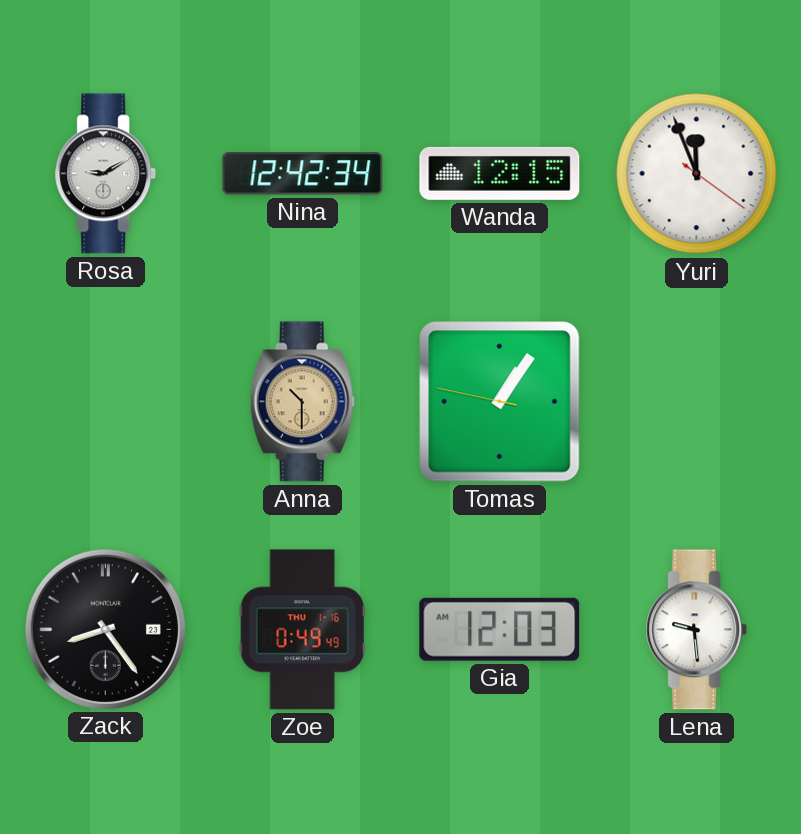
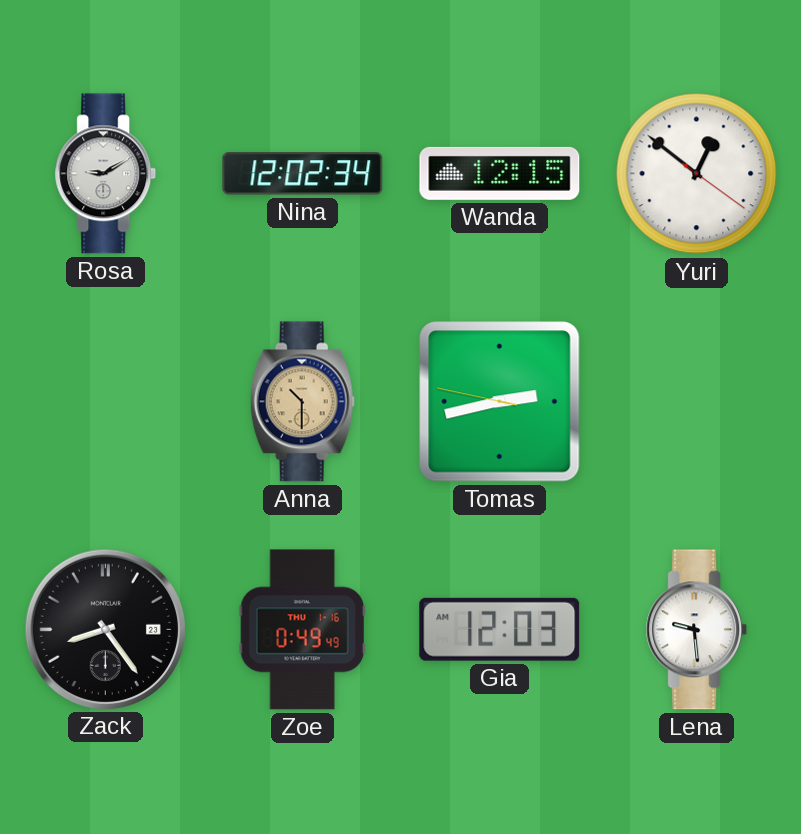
Nina: 12:42 -> 12:02
Yuri: 11:56 -> 12:51
Tomas: 1:05 -> 2:42
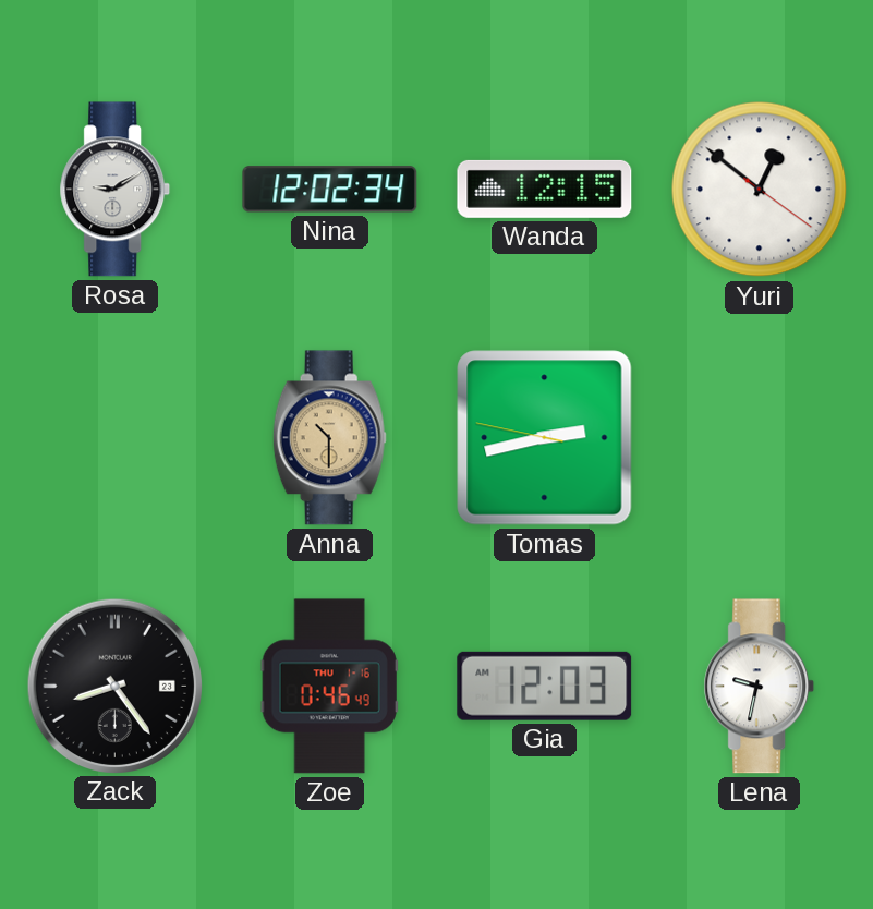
Zoe: 0:49 -> 0:46
Lena: 9:29 -> 9:32
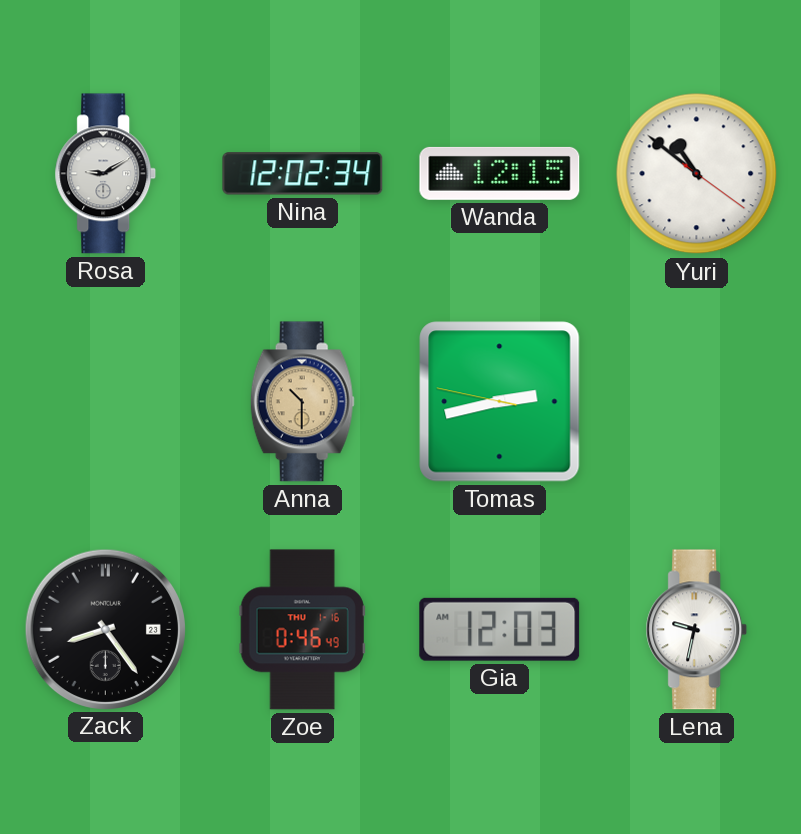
Yuri: 12:51 -> 10:51
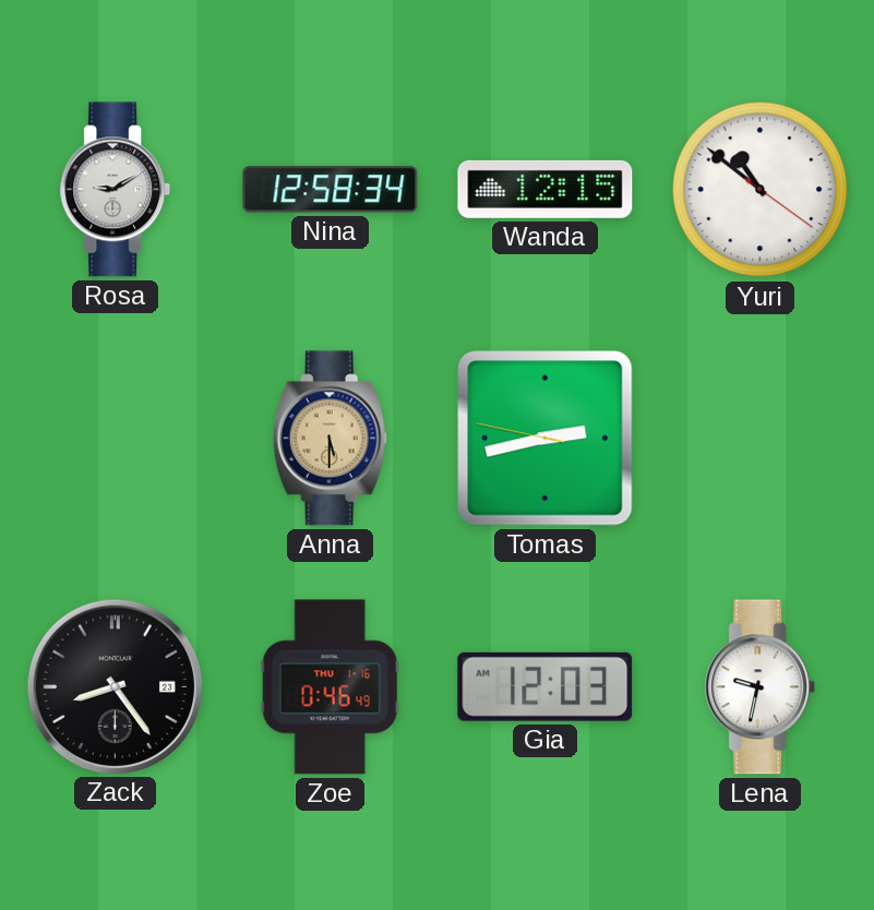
Nina: 12:02 -> 12:58
Anna: 10:30 -> 5:30
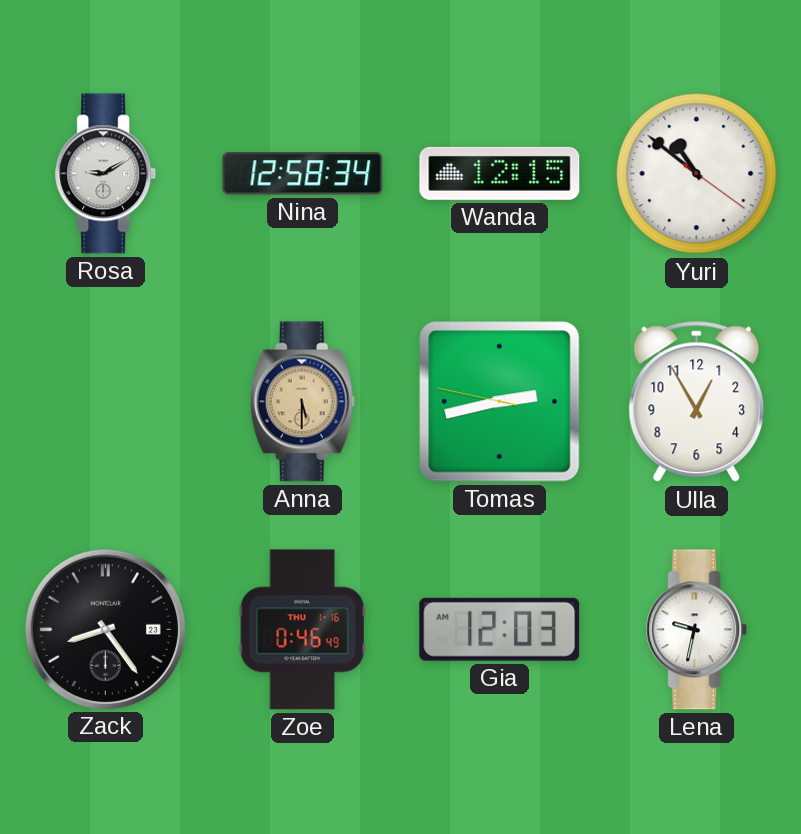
Ulla: none -> 12:55
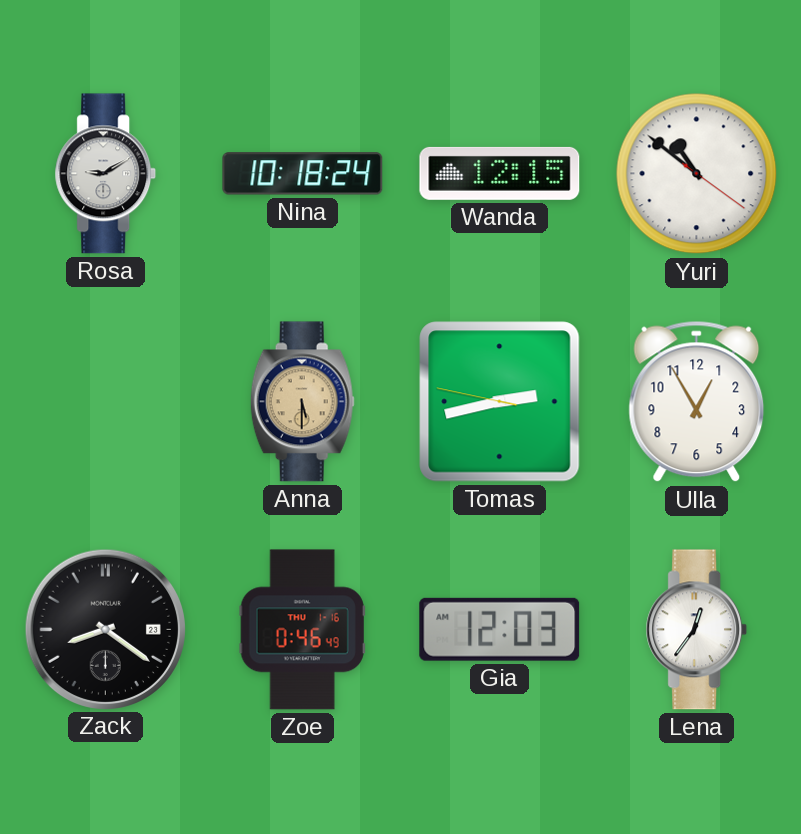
Nina: 12:58 -> 10:18
Zack: 8:24 -> 8:21
Lena: 9:32 -> 12:36
